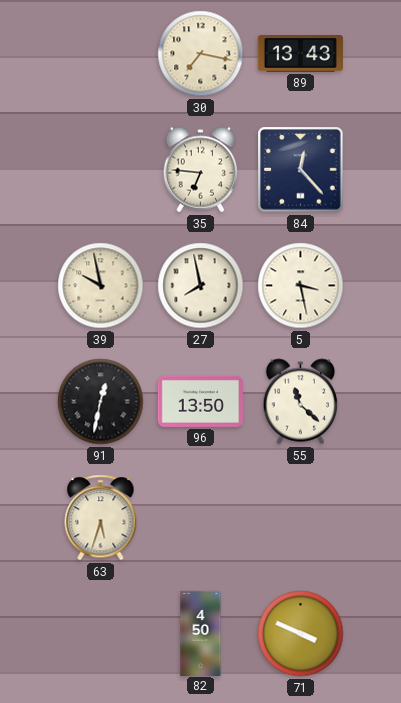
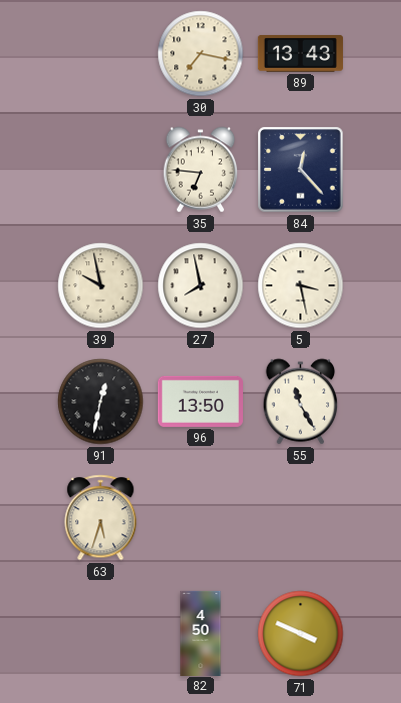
55: 11:22 -> 11:25
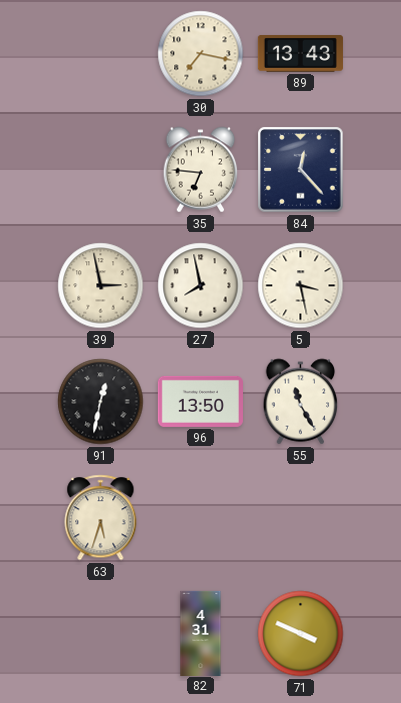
39: 9:58 -> 2:58
82: 4:50 -> 4:31
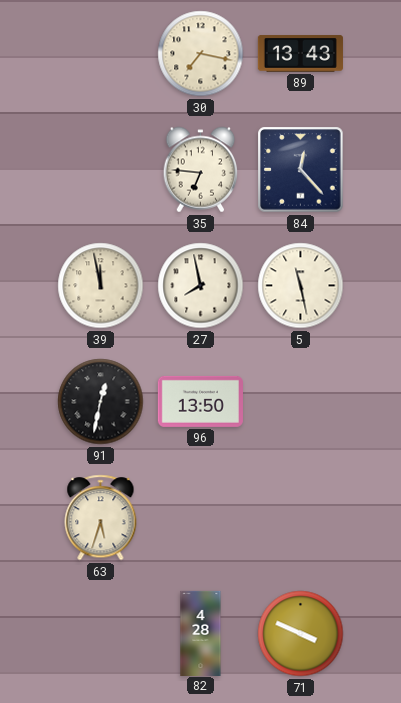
39: 2:58 -> 11:58
5: 3:28 -> 11:28
55: 11:25 -> none
82: 4:31 -> 4:28
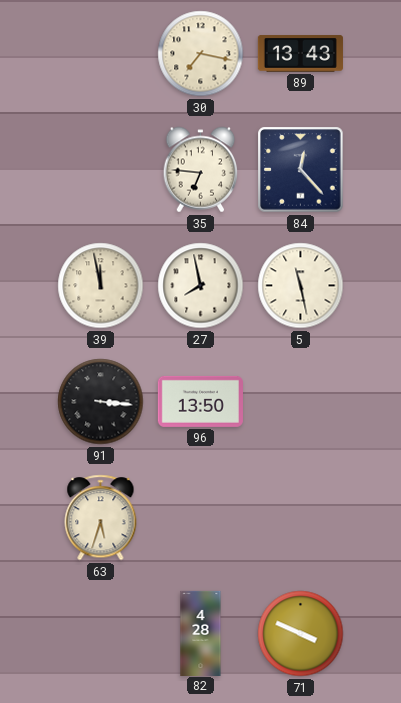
91: 12:32 -> 3:16
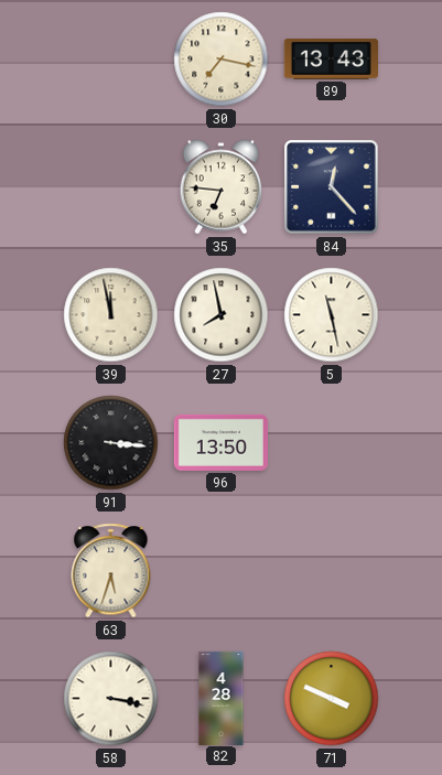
58: none -> 3:17
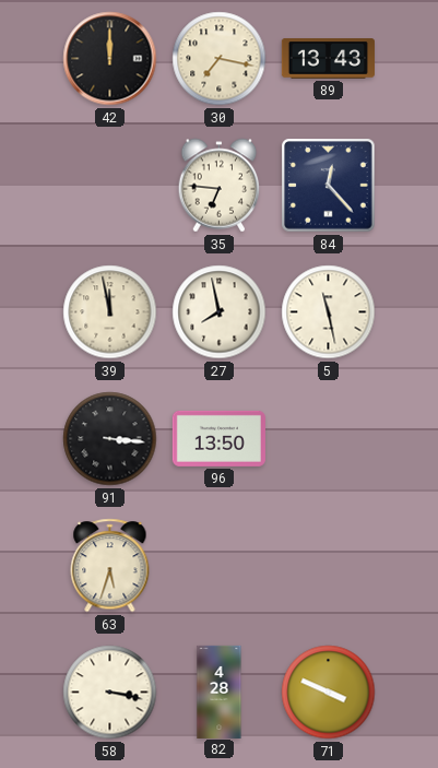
42: none -> 12:00
